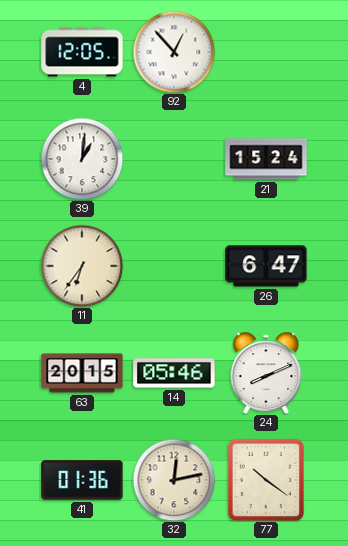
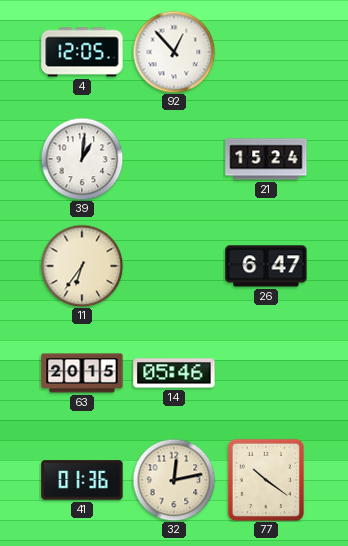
24: 8:11 -> none
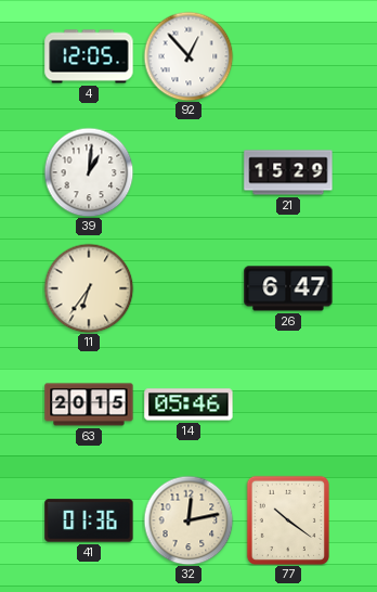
21: 15:24 -> 15:29
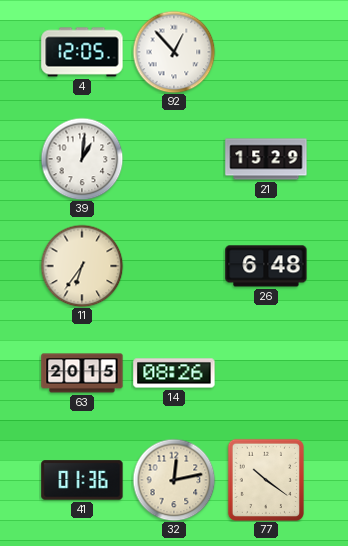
26: 6:47 -> 6:48
14: 05:46 -> 08:26
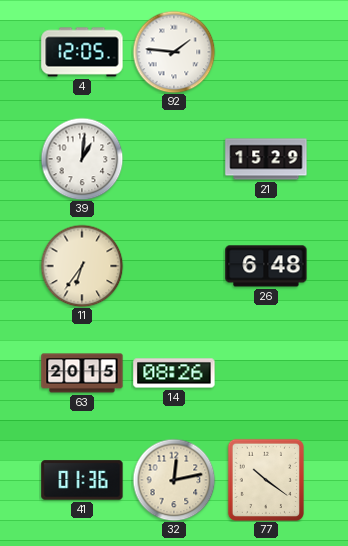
92: 12:53 -> 1:46
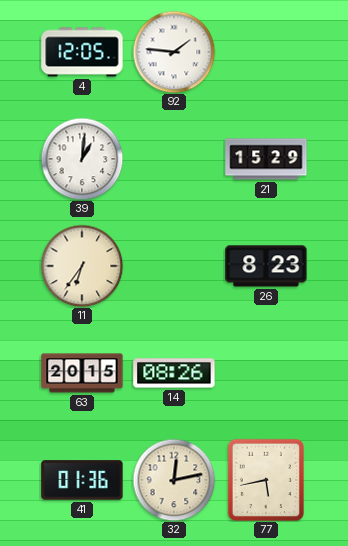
26: 6:48 -> 8:23
77: 10:21 -> 5:43
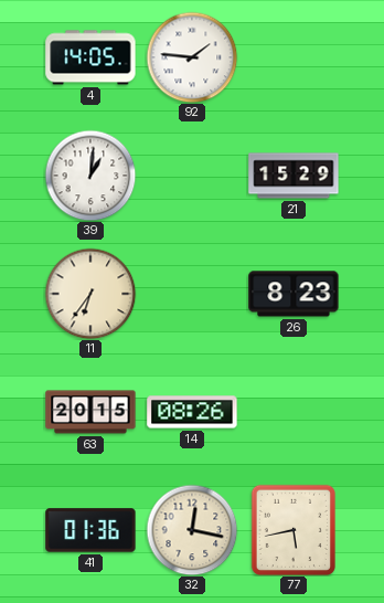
4: 12:05 -> 14:05
32: 12:13 -> 12:17
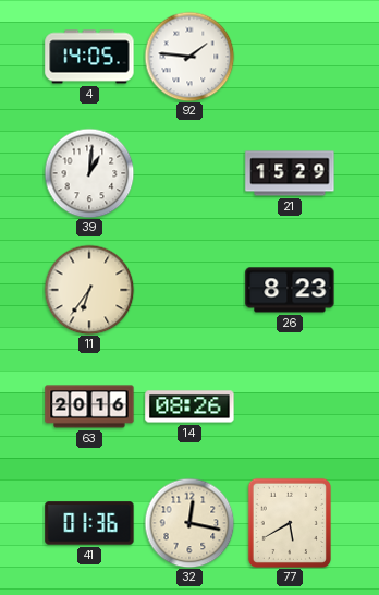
63: 20:15 -> 20:16
77: 5:43 -> 5:40
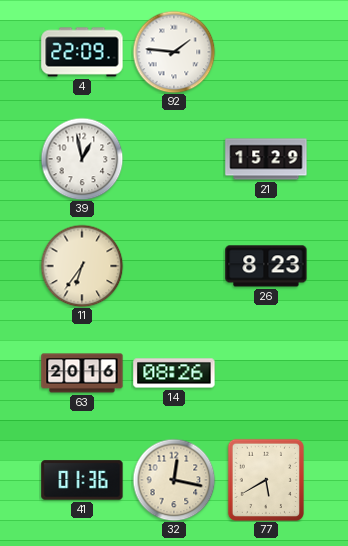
4: 14:05 -> 22:09
39: 1:01 -> 12:58
